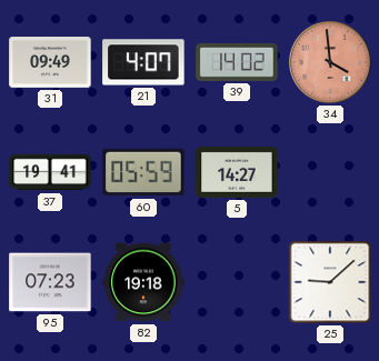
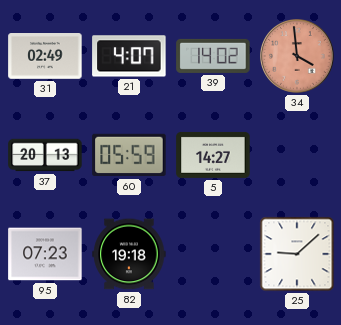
31: 09:49 -> 02:49
37: 19:41 -> 20:13
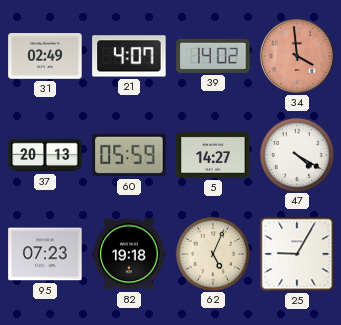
47: none -> 4:20
62: none -> 5:04
25: 9:08 -> 9:05
